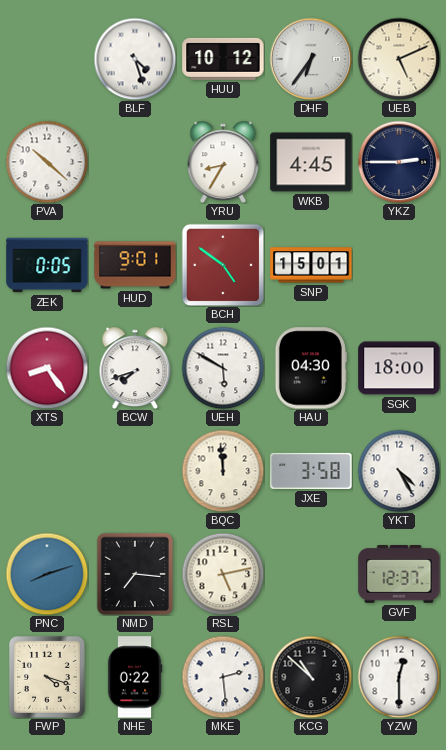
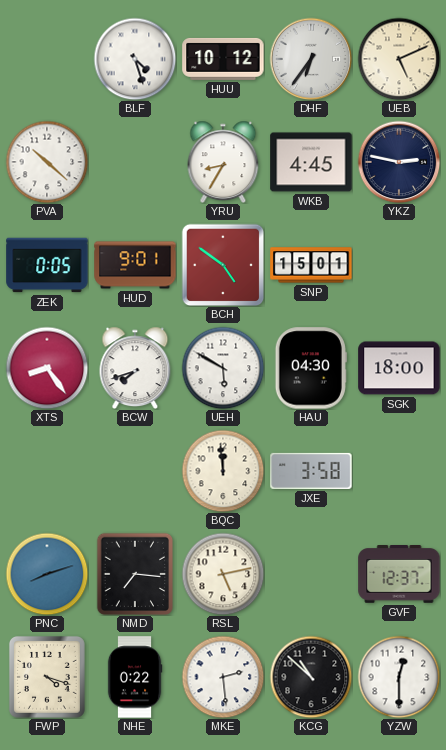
YKZ: 2:45 -> 2:47
YKT: 4:25 -> none
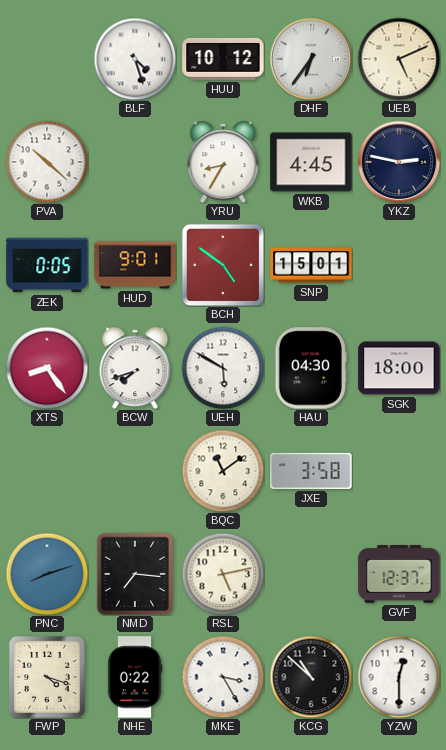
BQC: 11:59 -> 11:09
MKE: 2:29 -> 3:25
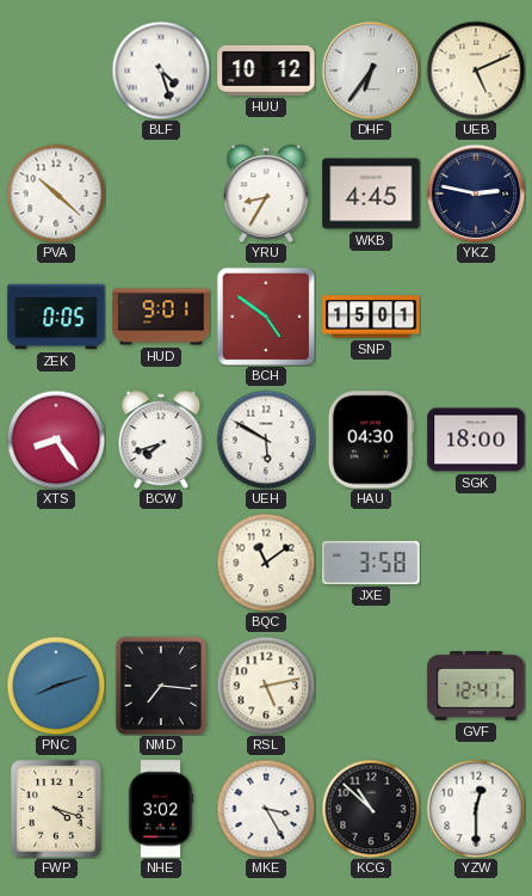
GVF: 12:37 -> 12:41
NHE: 0:22 -> 3:02
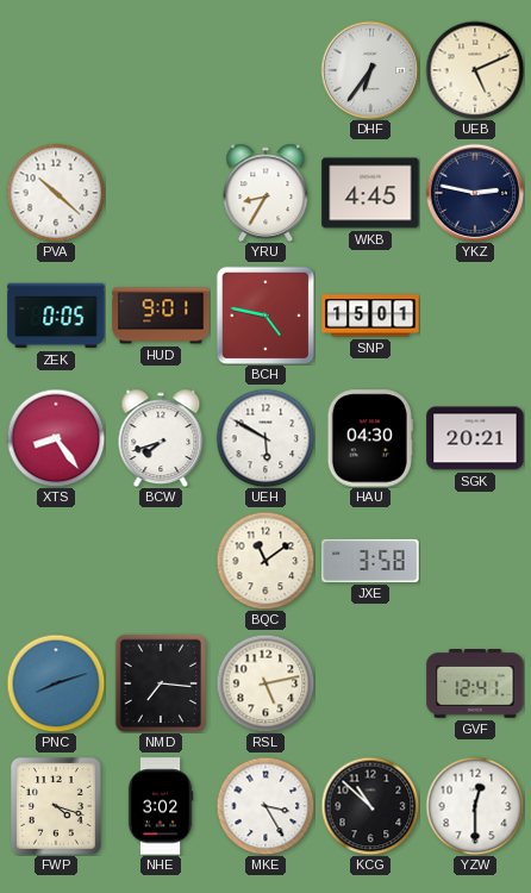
BLF: 4:27 -> none
HUU: 10:12 -> none
BCH: 4:51 -> 4:47
SGK: 18:00 -> 20:21
